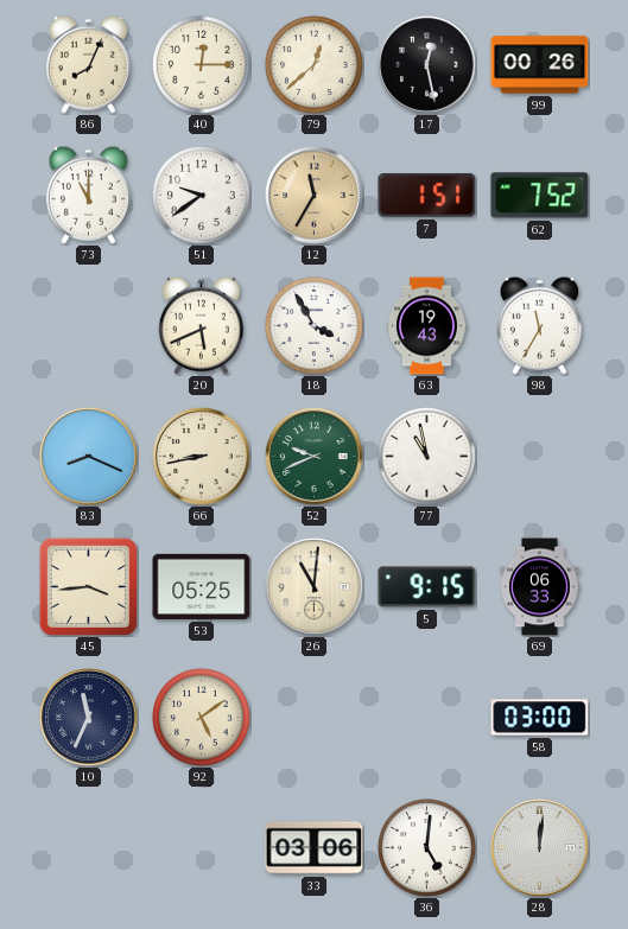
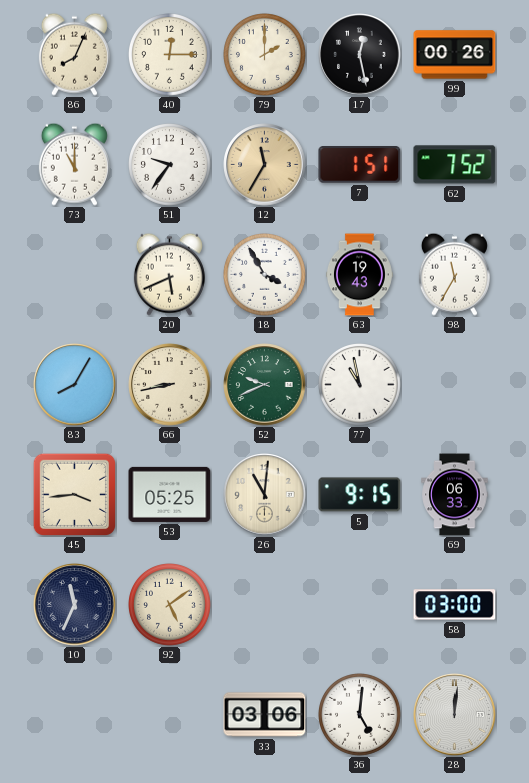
79: 12:38 -> 2:00
51: 9:39 -> 9:36
83: 8:19 -> 8:05
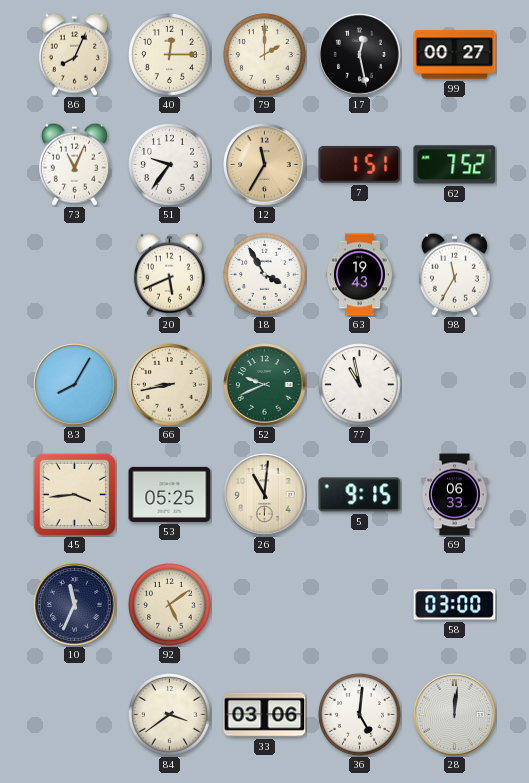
99: 00:26 -> 00:27
73: 11:00 -> 11:04
84: none -> 3:39
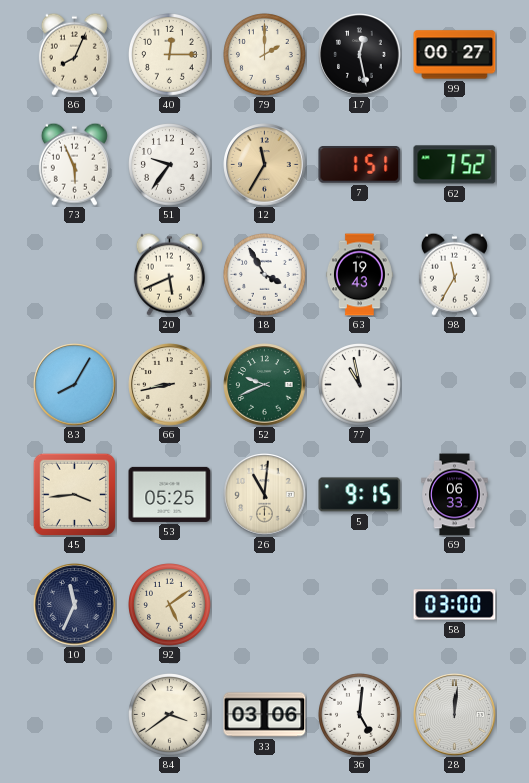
73: 11:04 -> 5:56
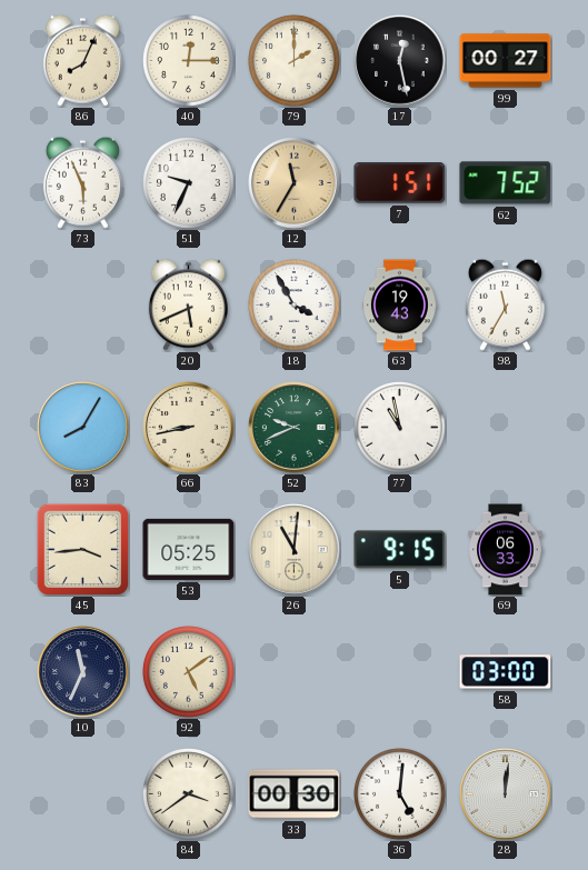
51: 9:36 -> 9:34
33: 03:06 -> 00:30
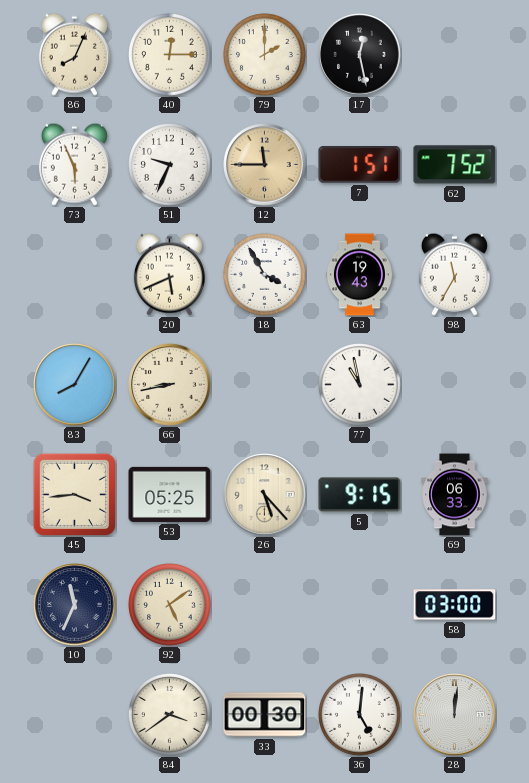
99: 00:27 -> none
12: 11:35 -> 11:45
52: 9:41 -> none
26: 11:01 -> 5:23
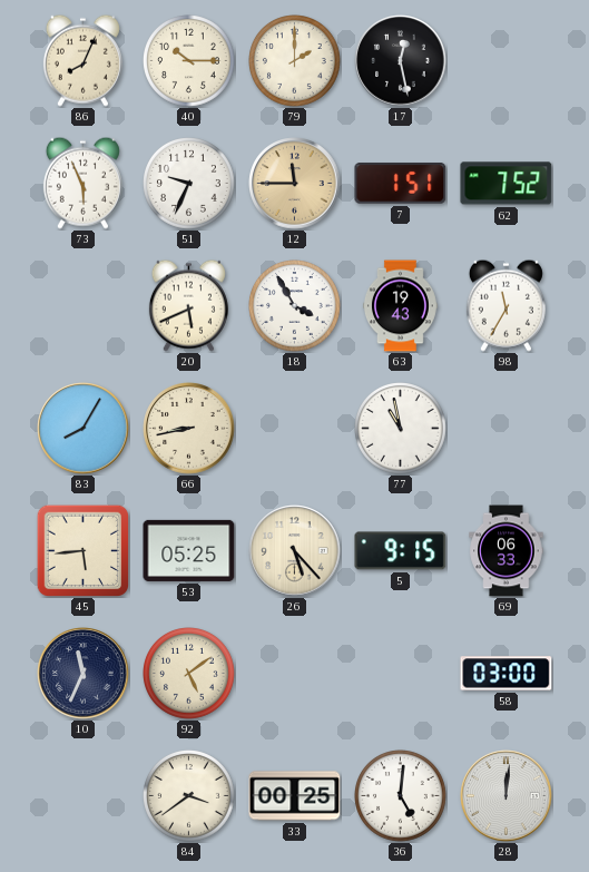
40: 12:15 -> 10:15
45: 3:44 -> 5:44
33: 00:30 -> 00:25
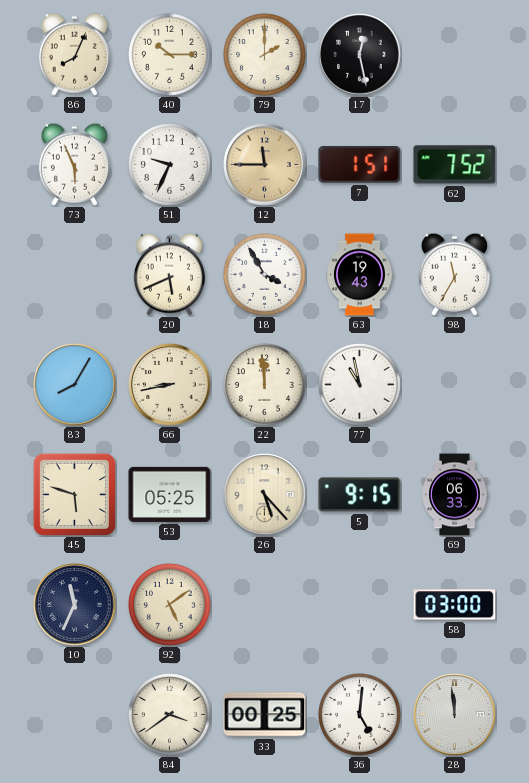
22: none -> 11:59
45: 5:44 -> 5:48
28: 12:01 -> 11:59
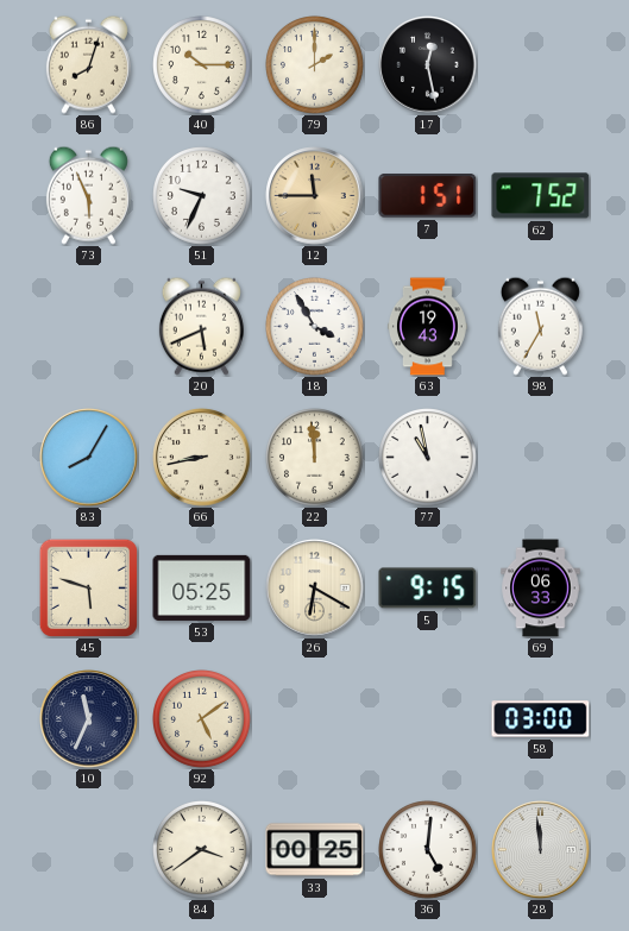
86: 8:04 -> 8:03
26: 5:23 -> 6:20
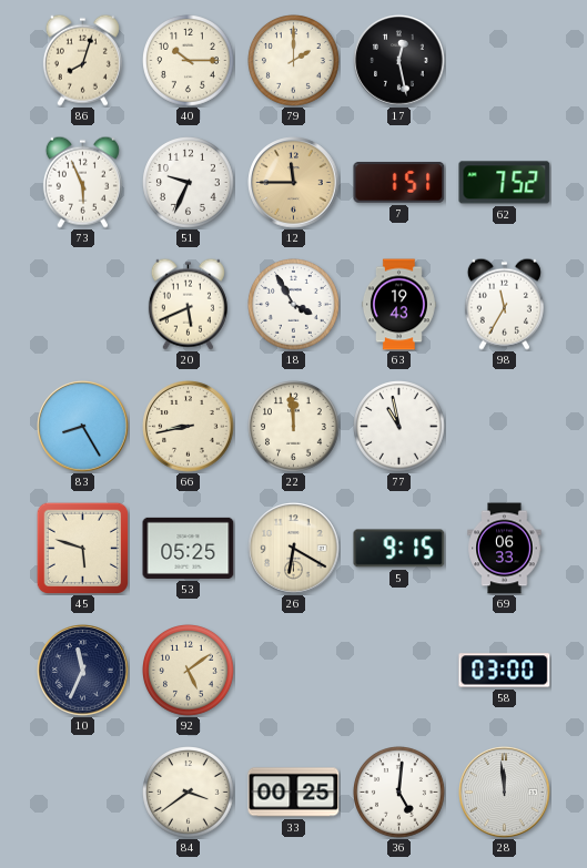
83: 8:05 -> 8:25
